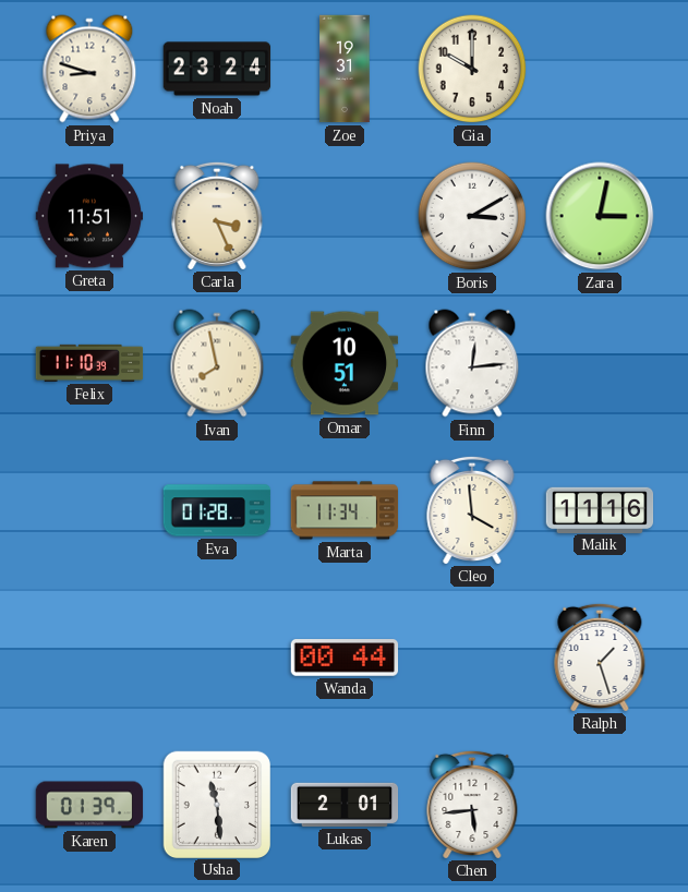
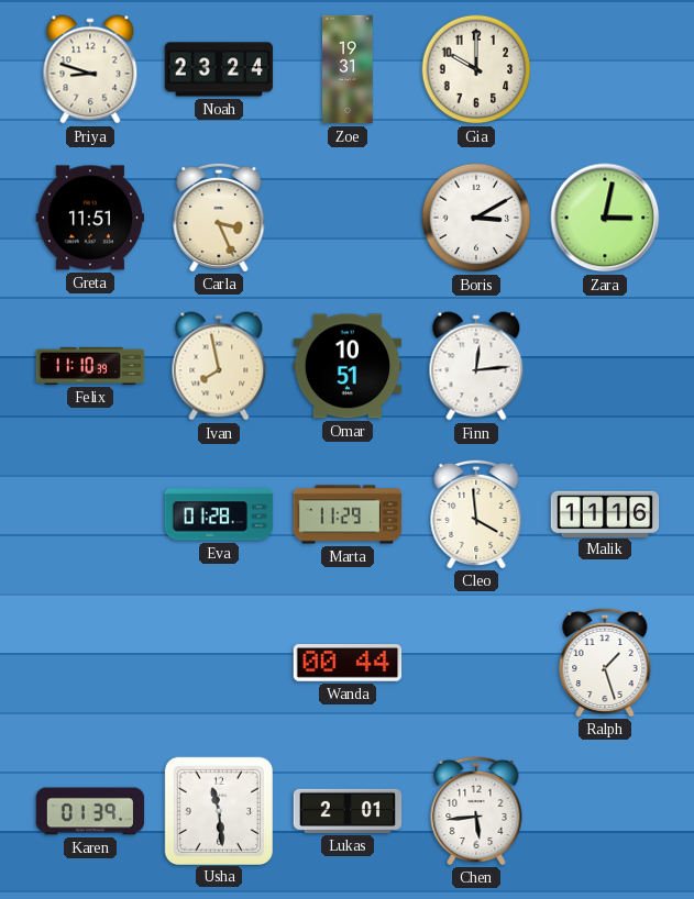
Marta: 11:34 -> 11:29
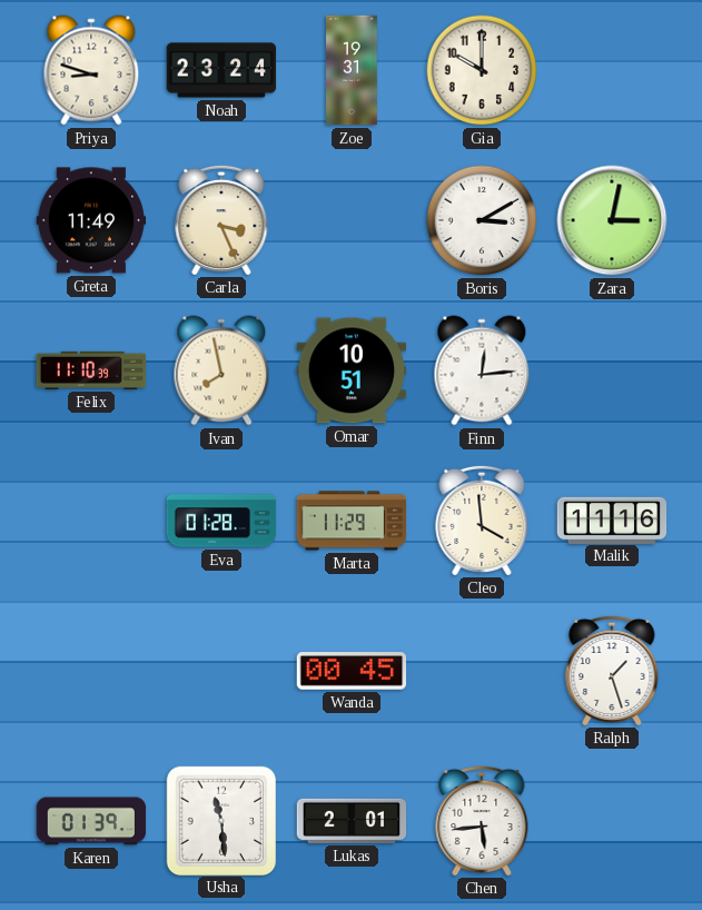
Greta: 11:51 -> 11:49
Wanda: 00:44 -> 00:45
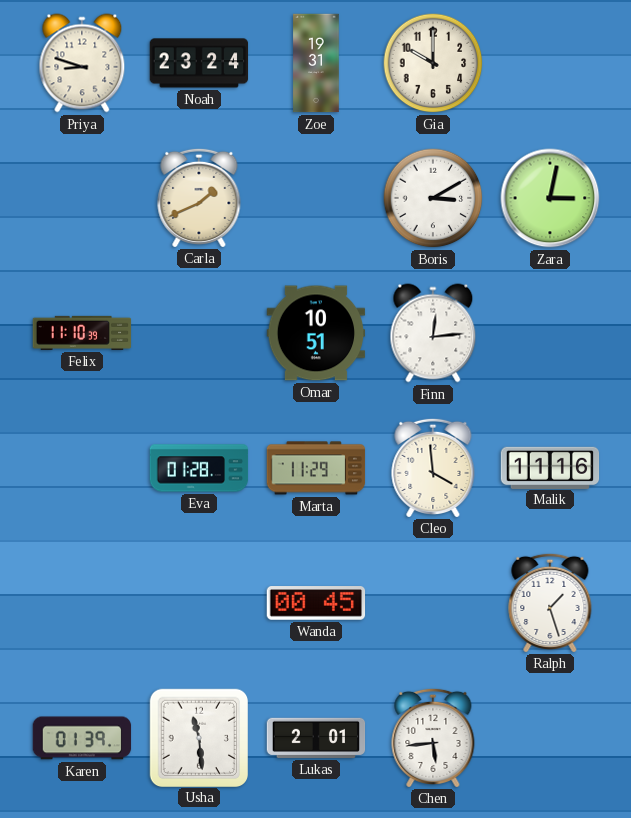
Greta: 11:49 -> none
Carla: 3:26 -> 1:41
Ivan: 7:58 -> none
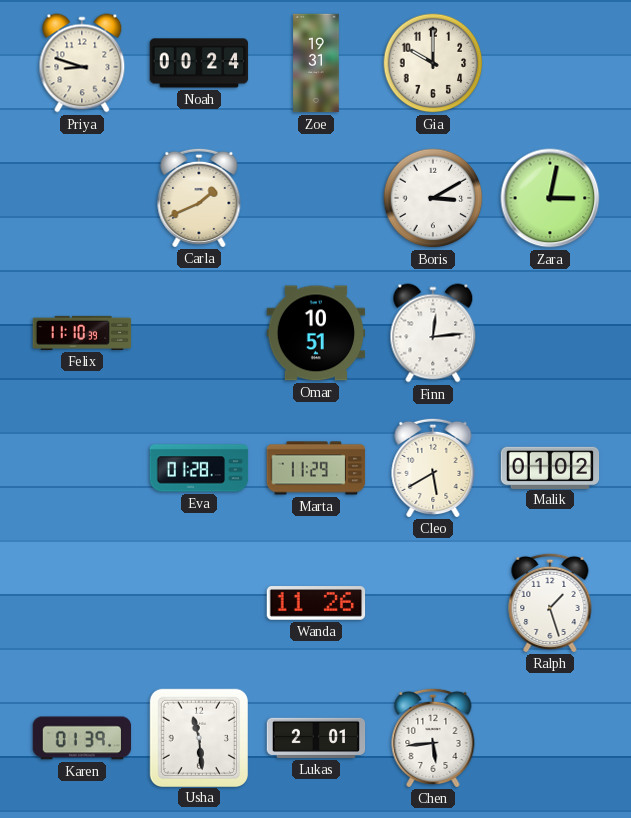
Noah: 23:24 -> 00:24
Cleo: 3:59 -> 5:40
Malik: 11:16 -> 01:02
Wanda: 00:45 -> 11:26
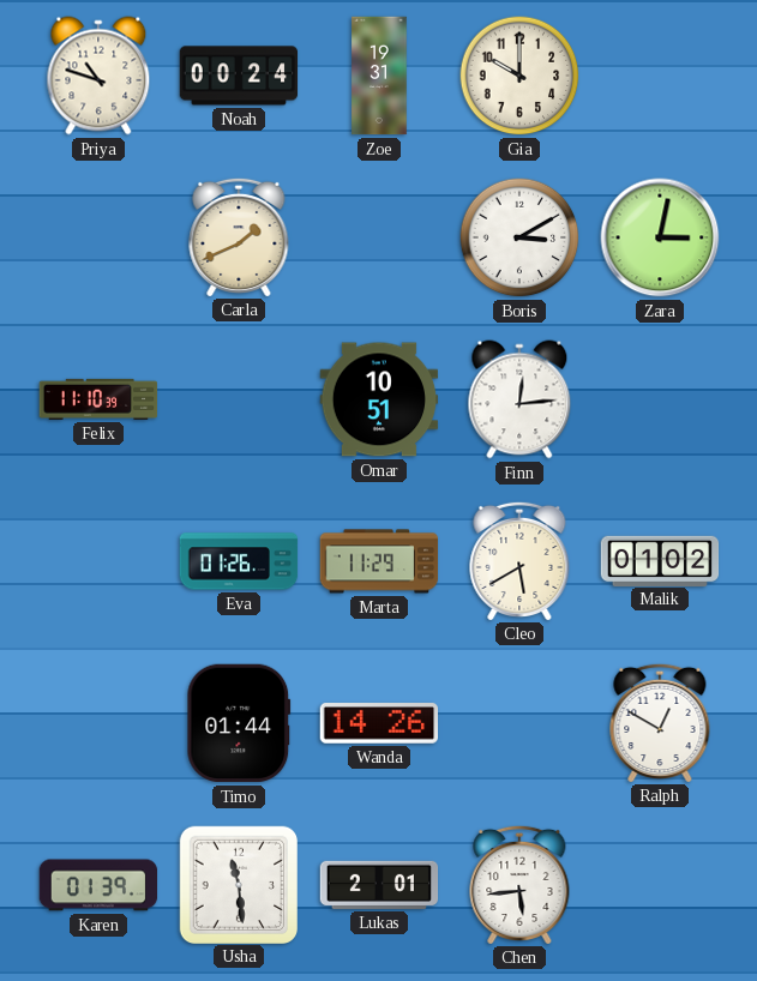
Priya: 8:48 -> 10:48
Eva: 01:28 -> 01:26
Timo: none -> 01:44
Wanda: 11:26 -> 14:26
Ralph: 1:27 -> 12:50
